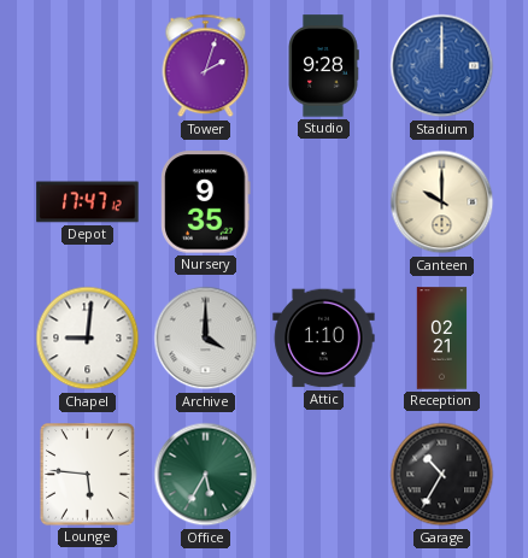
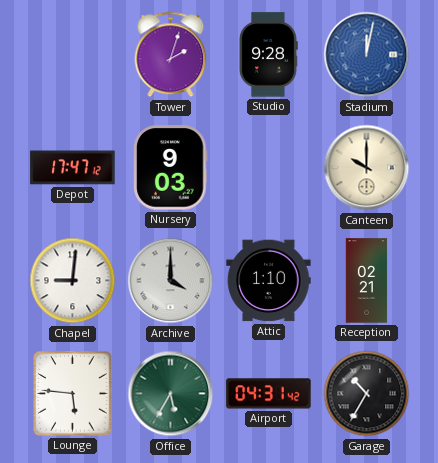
Stadium: 12:00 -> 12:02
Nursery: 9:35 -> 9:03
Airport: none -> 04:31
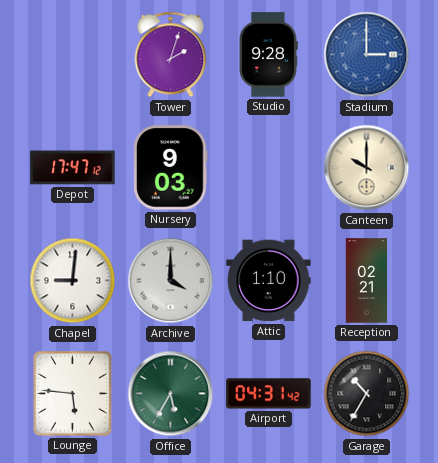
Stadium: 12:02 -> 3:00
